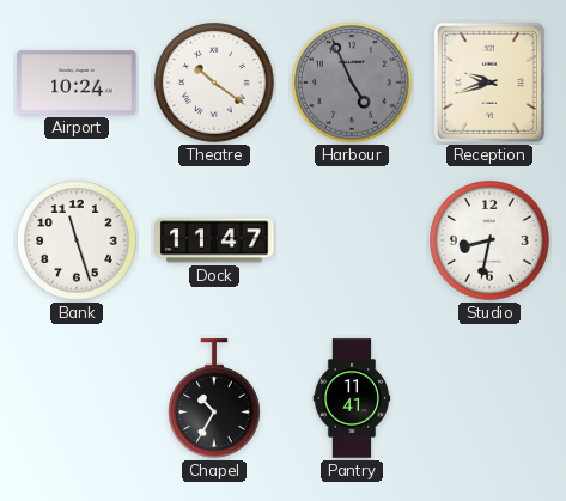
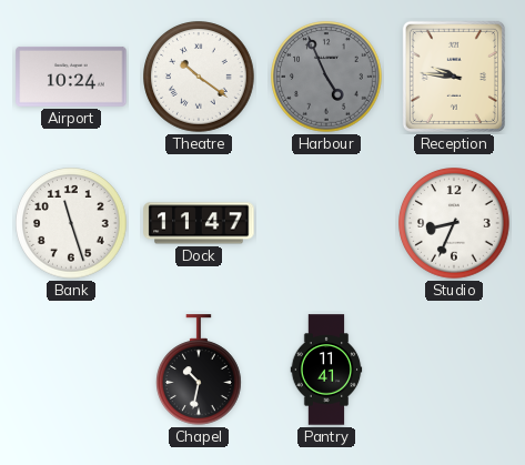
Reception: 9:42 -> 9:46
Studio: 8:32 -> 8:34
Chapel: 10:35 -> 10:32
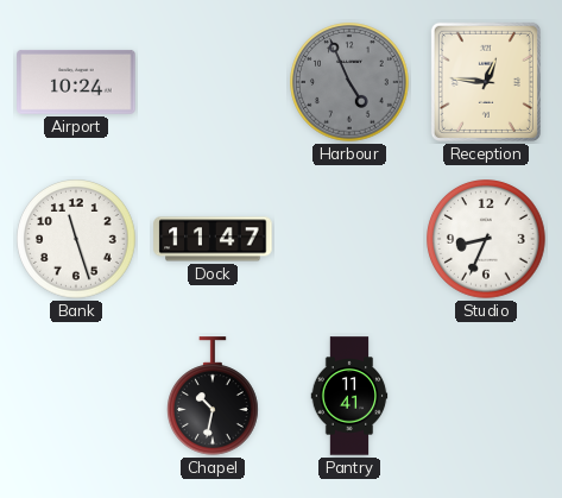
Theatre: 10:21 -> none
Reception: 9:46 -> 12:46
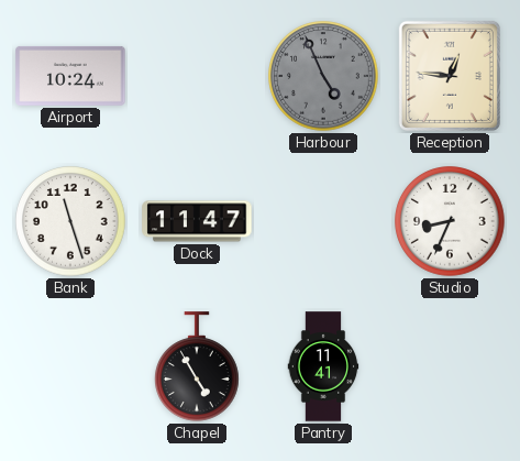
Chapel: 10:32 -> 4:55
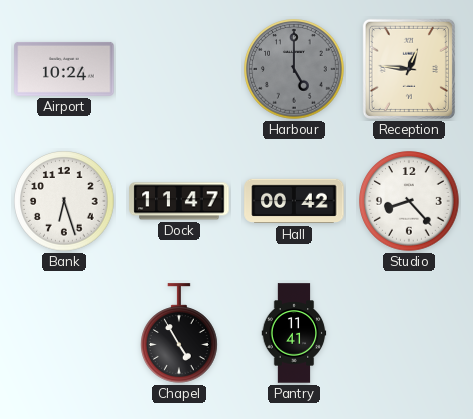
Harbour: 4:56 -> 5:00
Bank: 11:27 -> 6:27
Hall: none -> 00:42
Studio: 8:34 -> 8:23
